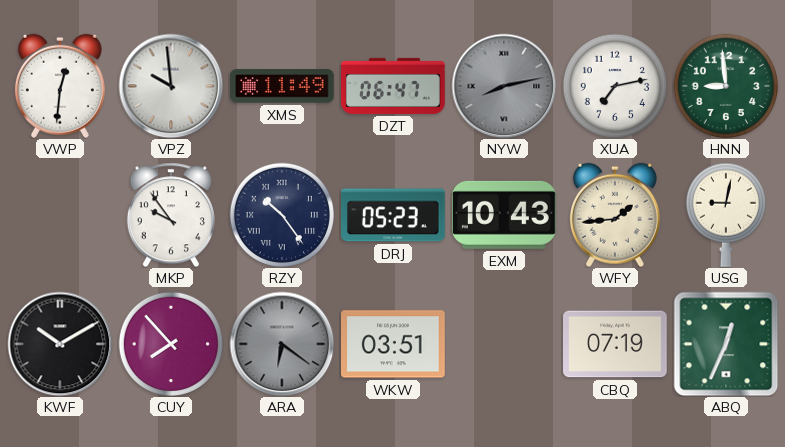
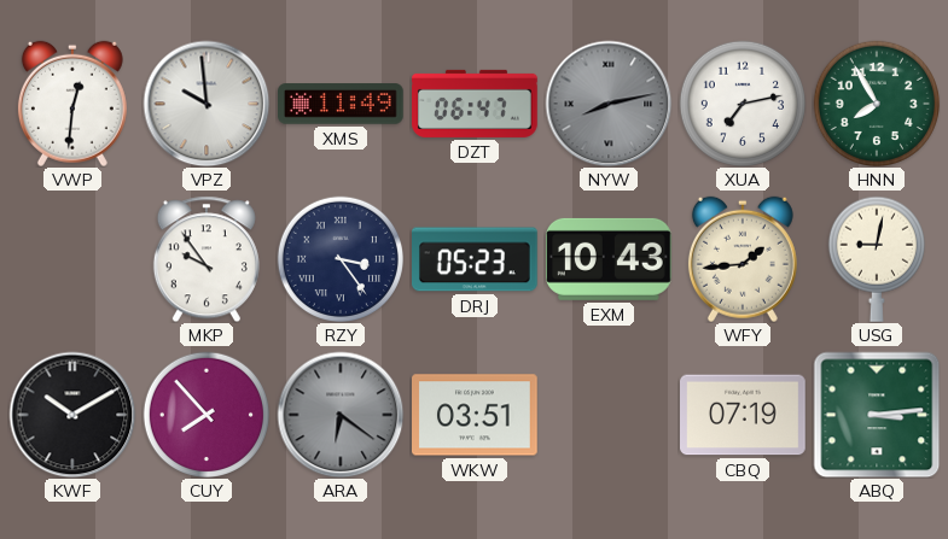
HNN: 8:59 -> 7:55
RZY: 10:24 -> 3:24
ABQ: 12:34 -> 3:14
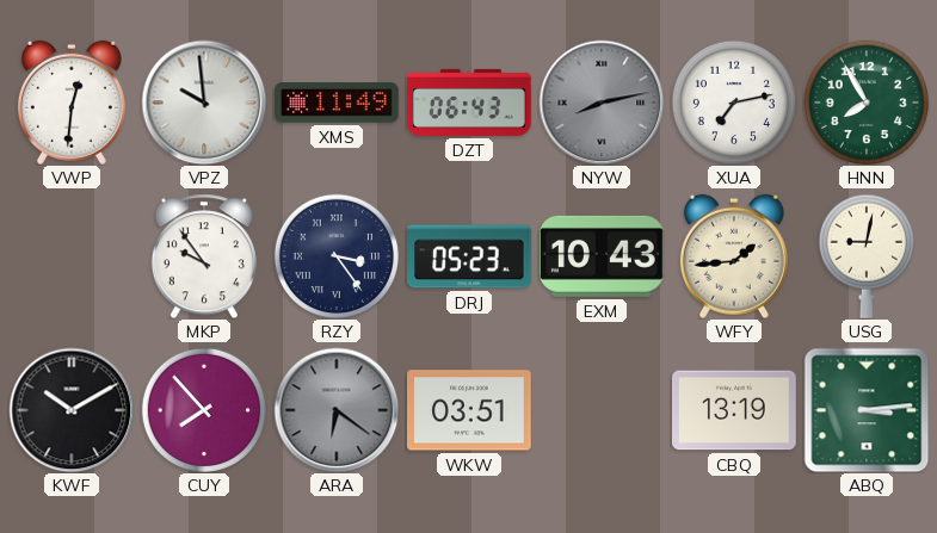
DZT: 06:47 -> 06:43
CBQ: 07:19 -> 13:19
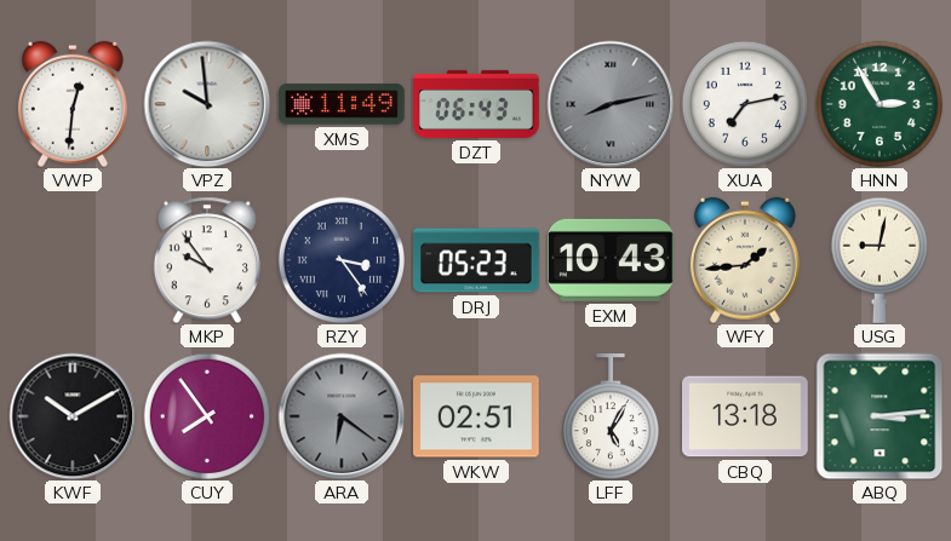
HNN: 7:55 -> 2:55
CUY: 7:53 -> 7:54
WKW: 03:51 -> 02:51
LFF: none -> 5:05
CBQ: 13:19 -> 13:18
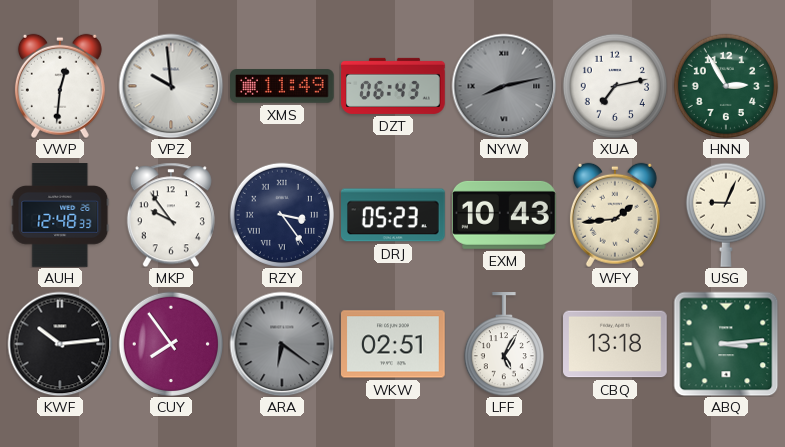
AUH: none -> 12:48
USG: 9:02 -> 9:04
KWF: 10:10 -> 10:14
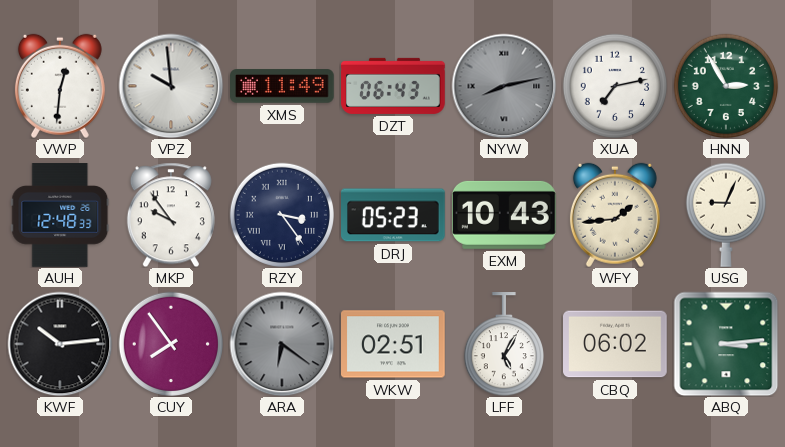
CBQ: 13:18 -> 06:02
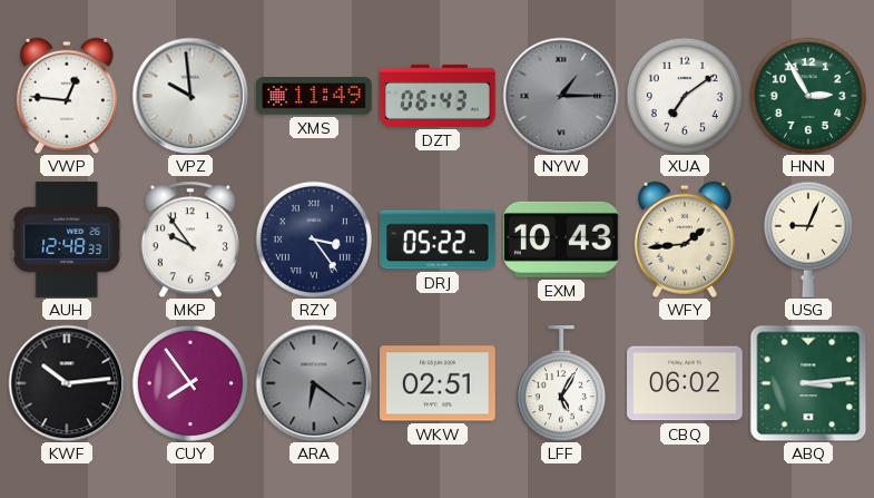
VWP: 12:31 -> 12:46
NYW: 8:13 -> 1:15
XUA: 7:13 -> 7:09
DRJ: 05:23 -> 05:22
